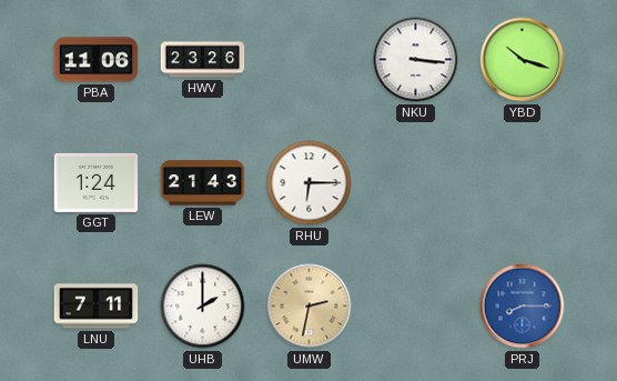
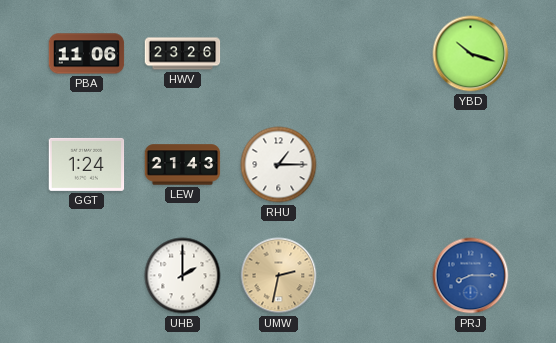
NKU: 3:16 -> none
RHU: 6:15 -> 1:15
LNU: 7:11 -> none
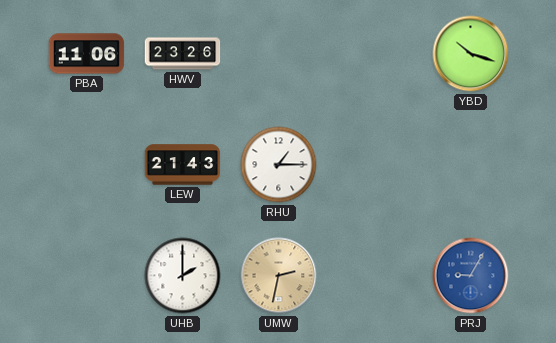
GGT: 1:24 -> none
PRJ: 8:15 -> 9:05
